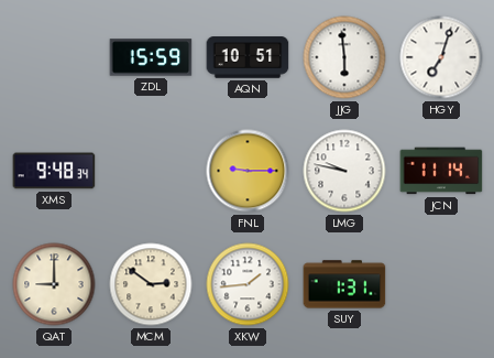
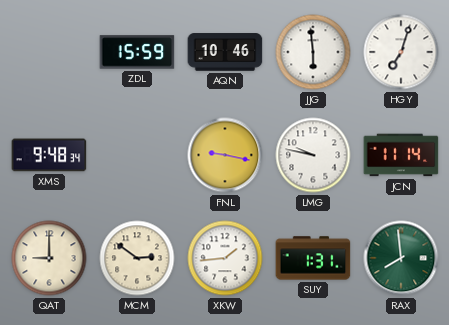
AQN: 10:51 -> 10:46
FNL: 9:15 -> 9:17
RAX: none -> 7:59
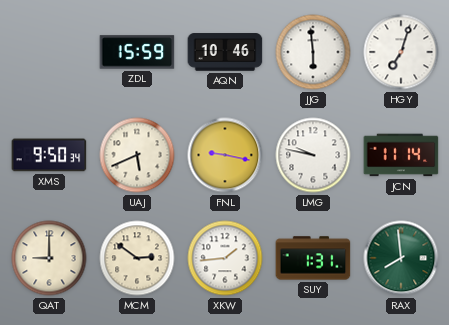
XMS: 9:48 -> 9:50
UAJ: none -> 5:41
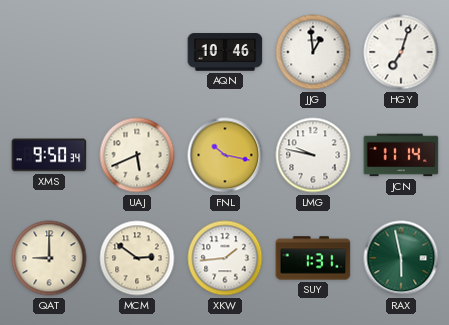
ZDL: 15:59 -> none
JJG: 5:59 -> 12:59
FNL: 9:17 -> 10:17
RAX: 7:59 -> 5:58
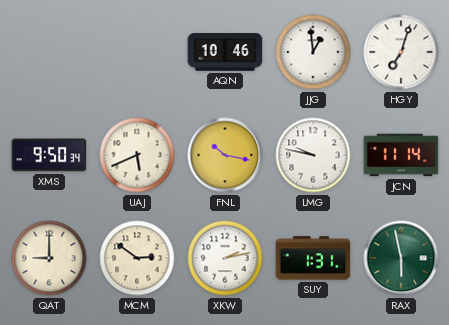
XKW: 1:44 -> 2:13
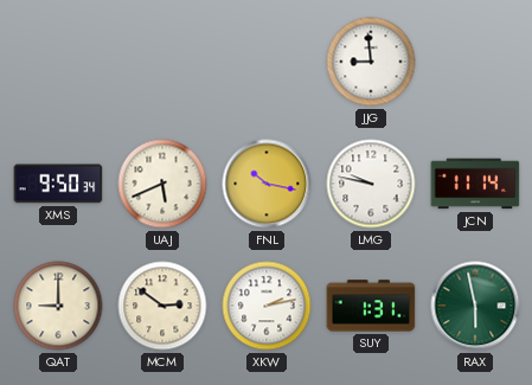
AQN: 10:46 -> none
JJG: 12:59 -> 8:59
HGY: 7:03 -> none
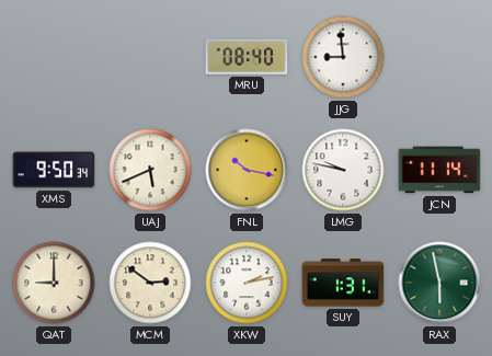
MRU: none -> 08:40
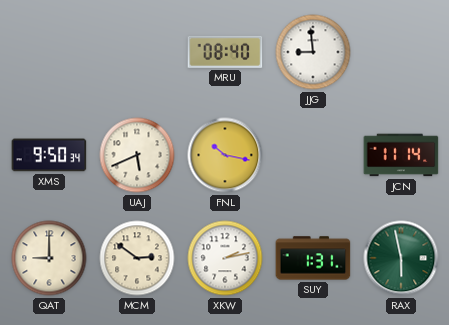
LMG: 9:47 -> none
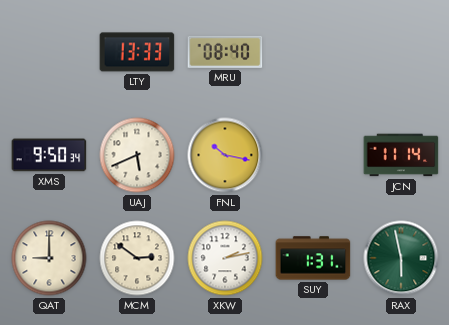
LTY: none -> 13:33
JJG: 8:59 -> none
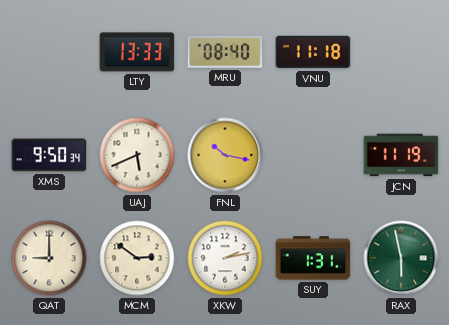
VNU: none -> 11:18
JCN: 11:14 -> 11:19
